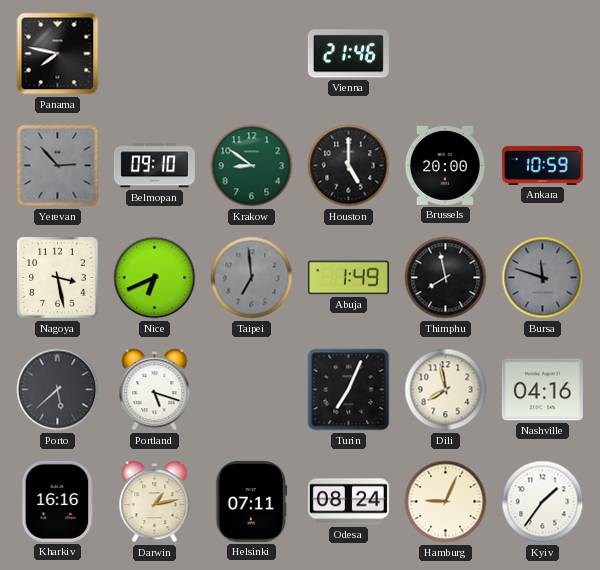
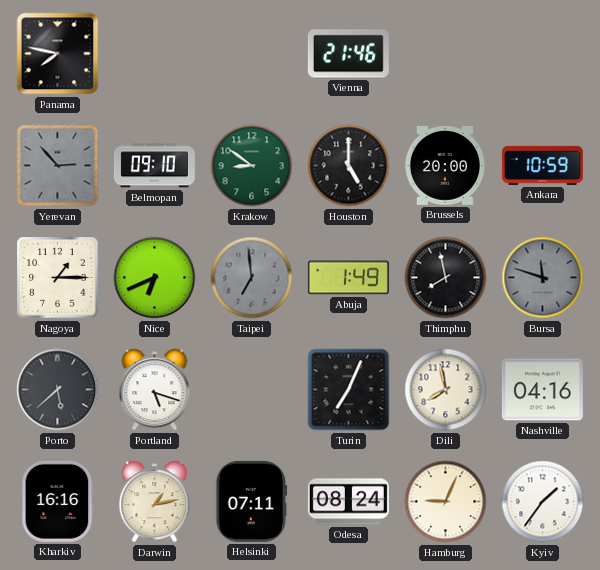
Nagoya: 3:28 -> 1:15
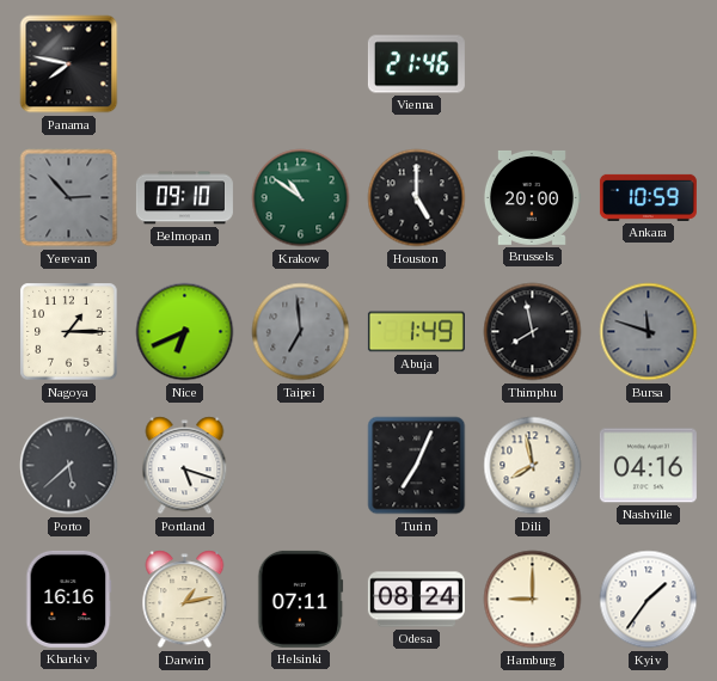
Krakow: 8:51 -> 10:51
Hamburg: 9:04 -> 9:00
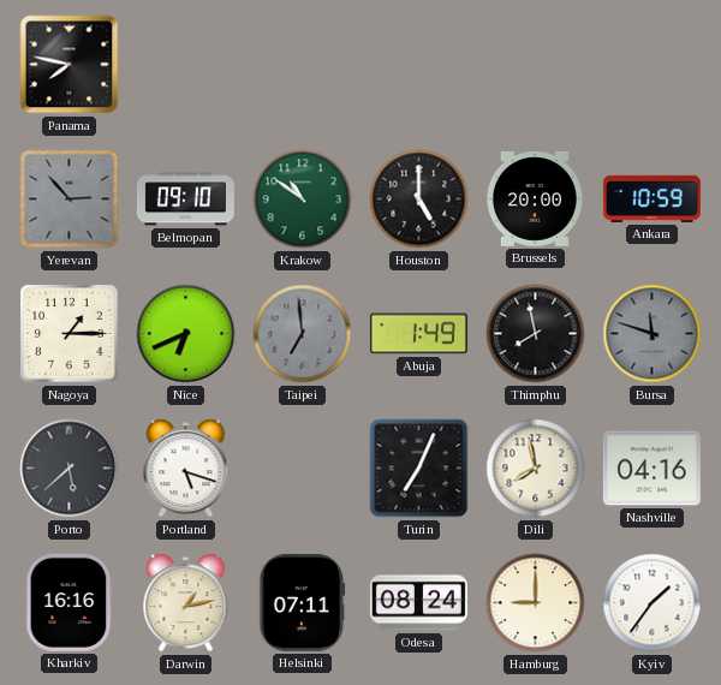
Vienna: 21:46 -> none
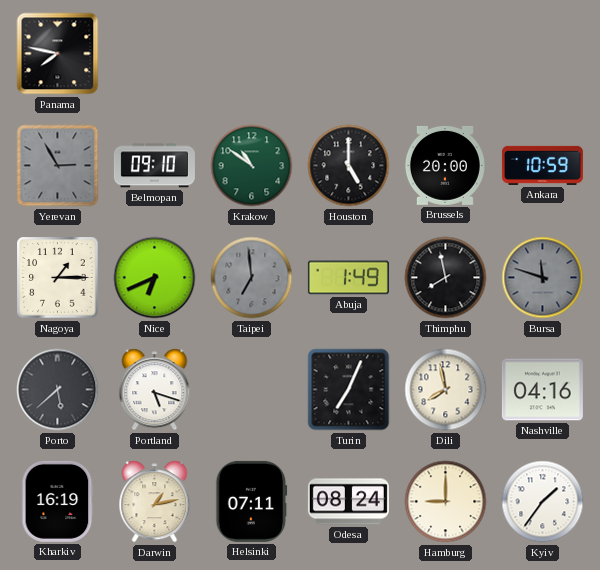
Yerevan: 2:53 -> 2:55
Kharkiv: 16:16 -> 16:19
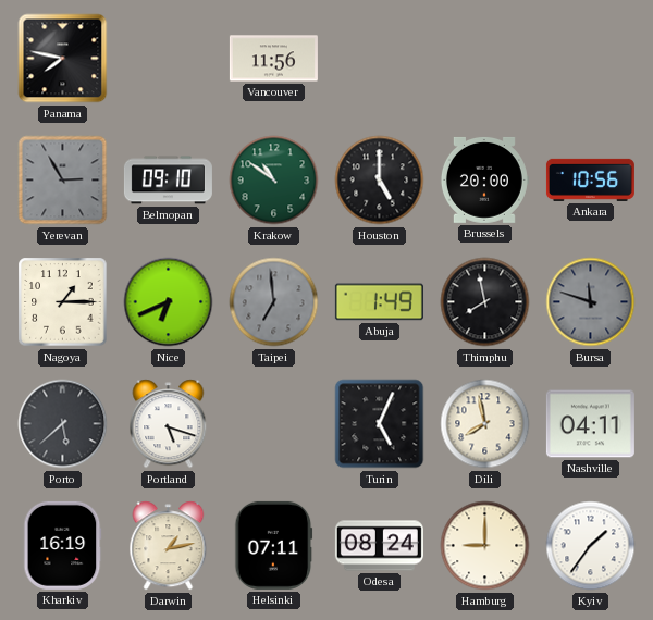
Vancouver: none -> 11:56
Ankara: 10:59 -> 10:56
Turin: 7:04 -> 5:04
Nashville: 04:16 -> 04:11
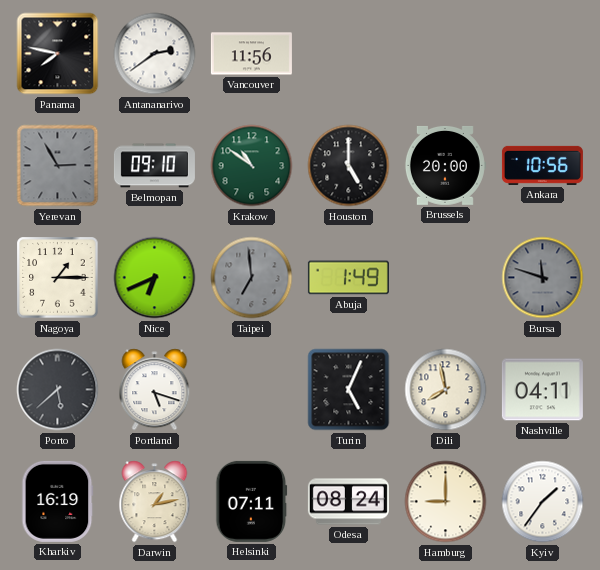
Antananarivo: none -> 2:39
Thimphu: 7:58 -> none
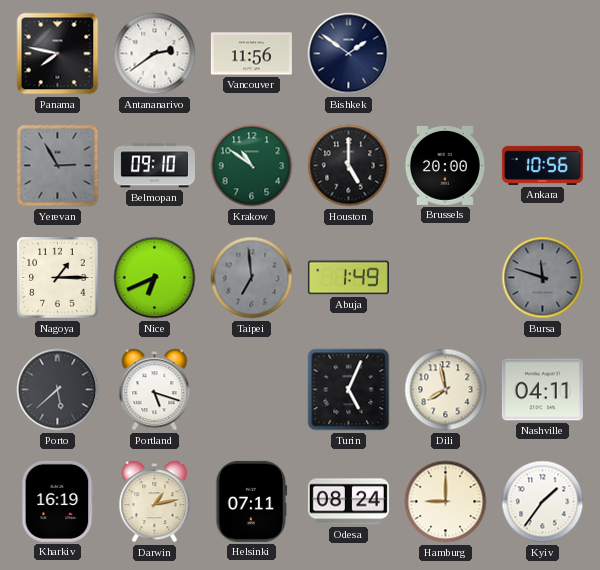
Bishkek: none -> 1:51
